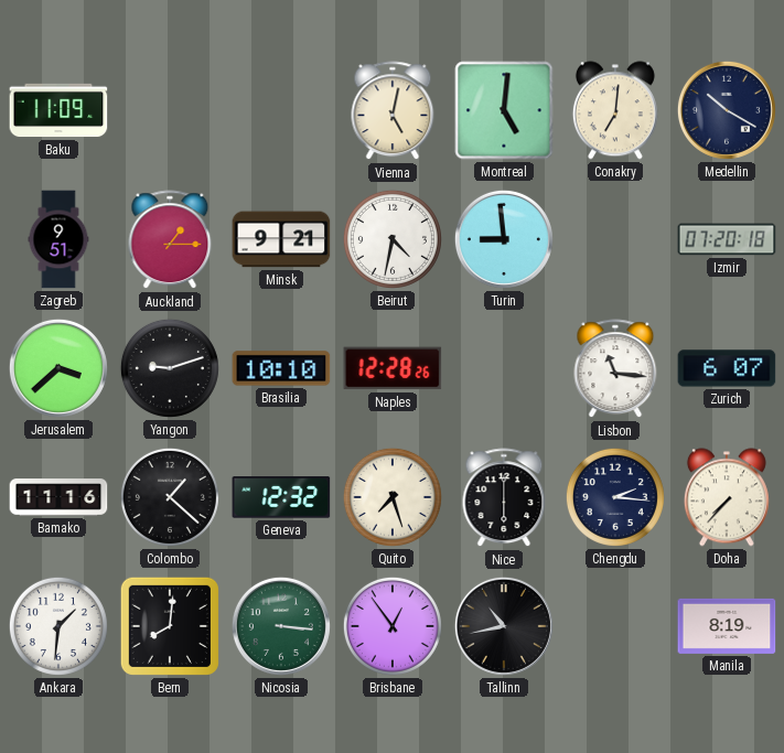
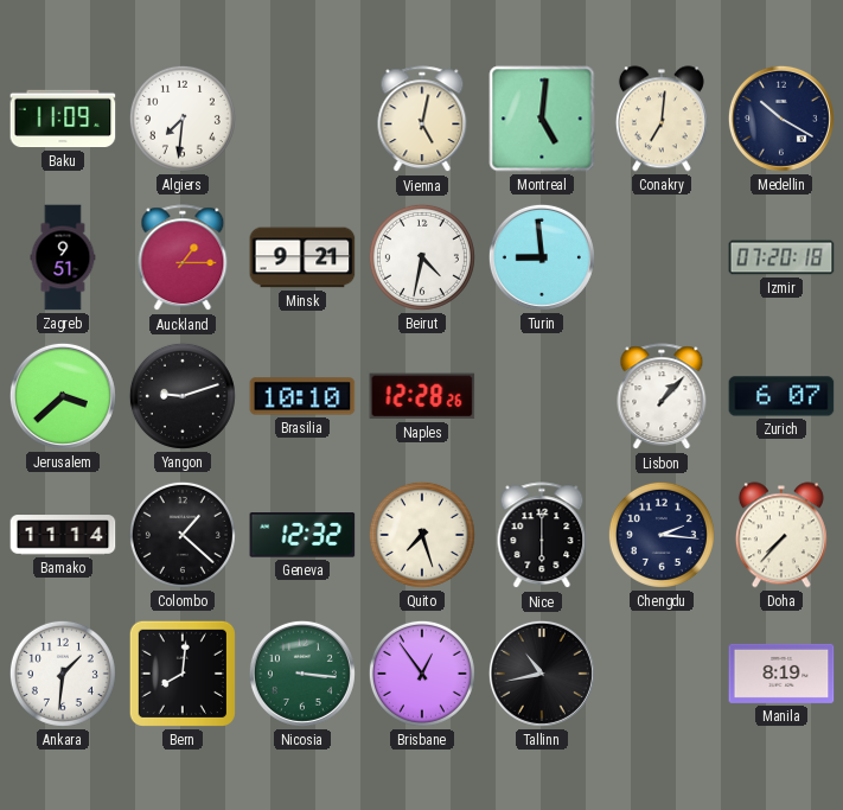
Algiers: none -> 7:31
Lisbon: 11:16 -> 1:07
Bamako: 11:16 -> 11:14
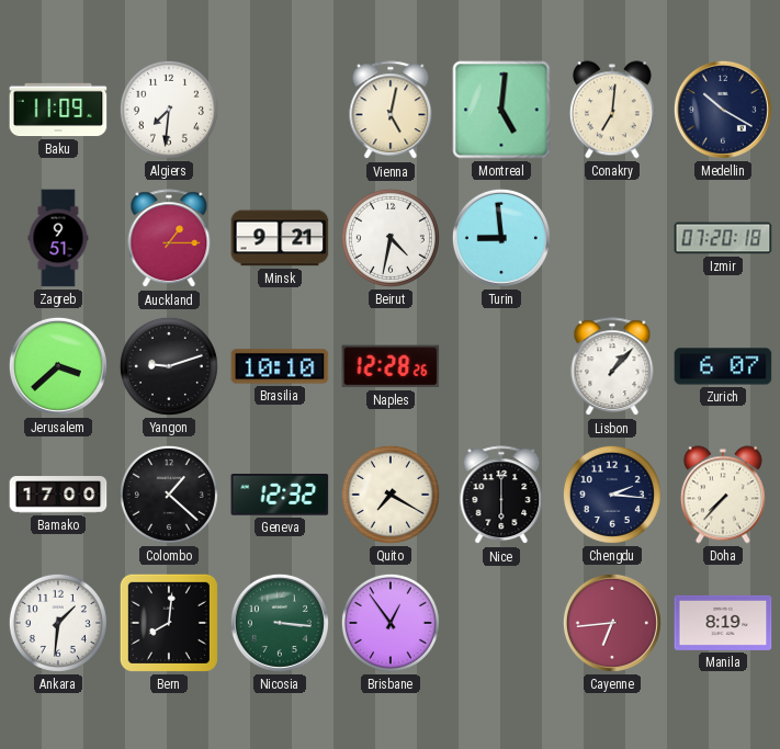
Bamako: 11:14 -> 17:00
Quito: 7:27 -> 7:20
Tallinn: 10:43 -> none
Cayenne: none -> 6:44
